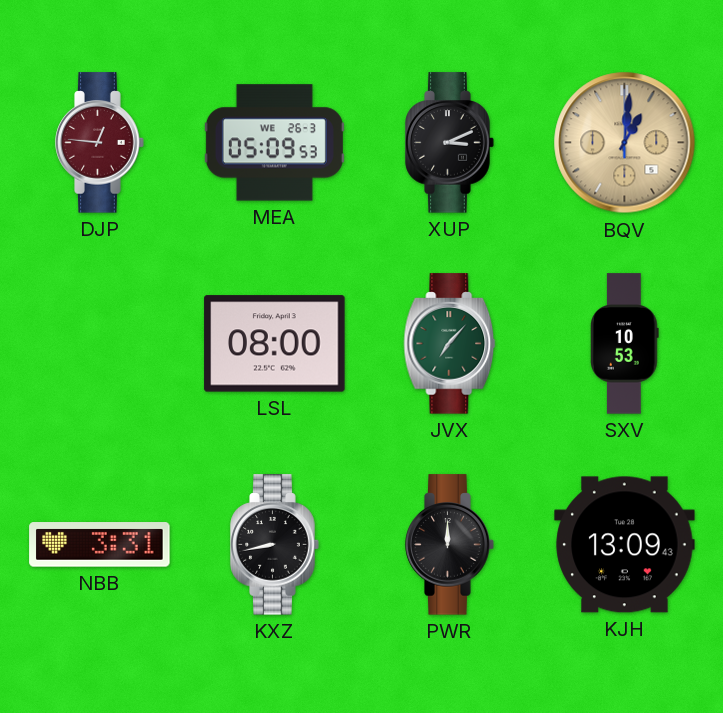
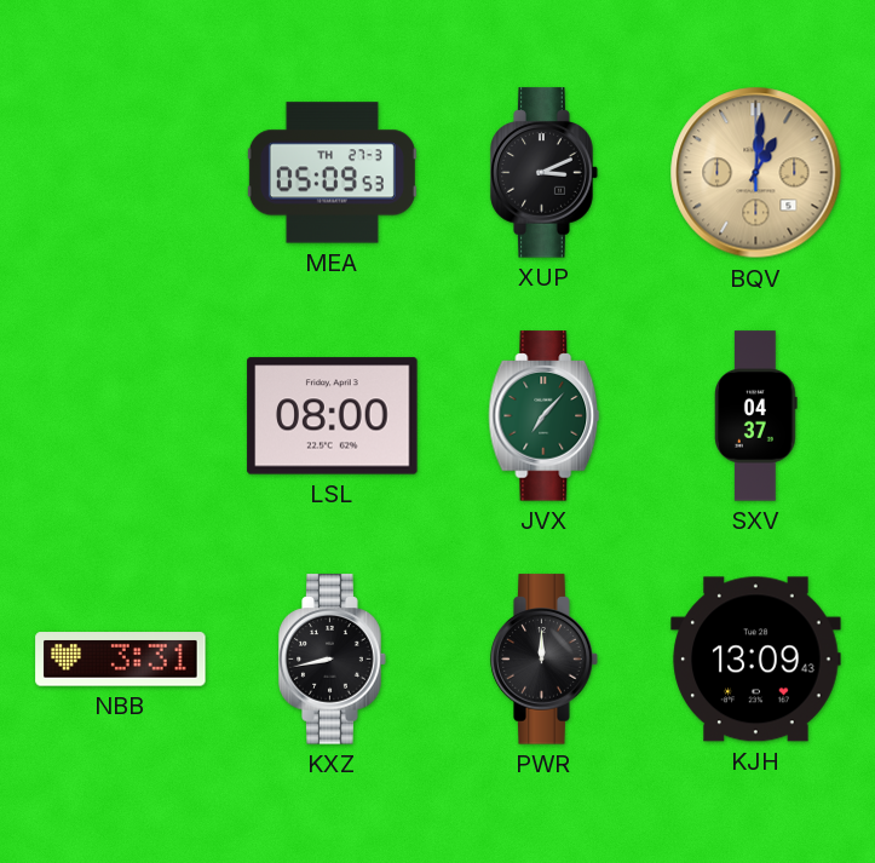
DJP: 12:46 -> none
MEA date: WE 26-3 -> TH 27-3
SXV: 10:53 -> 04:37
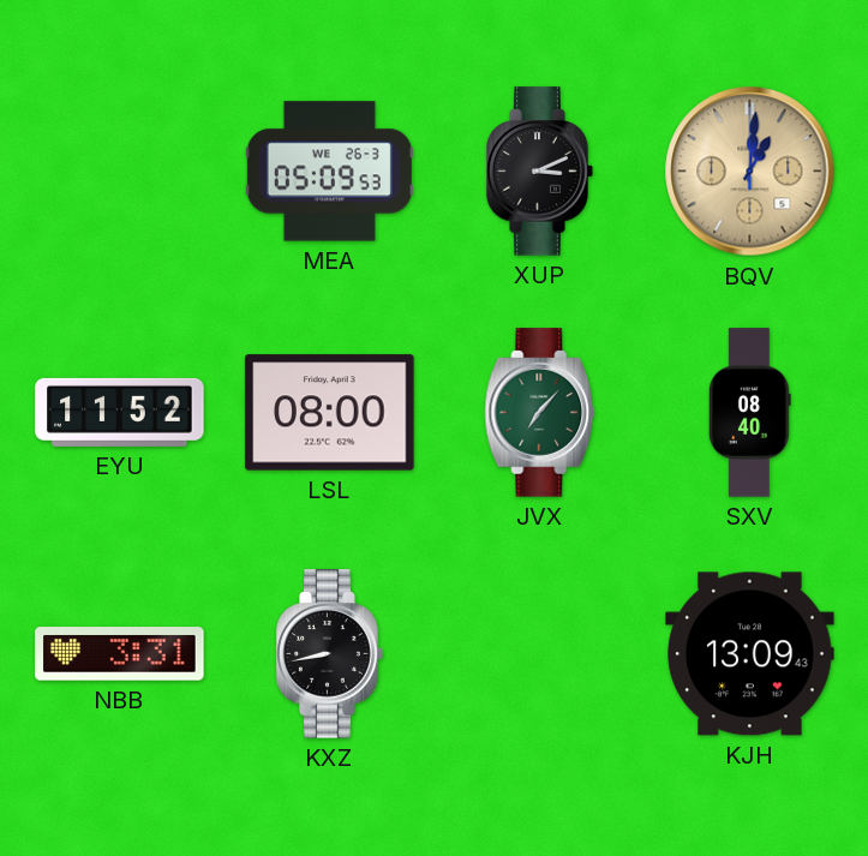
MEA date: TH 27-3 -> WE 26-3
EYU: none -> 11:52
SXV: 04:37 -> 08:40
PWR: 12:00 -> none
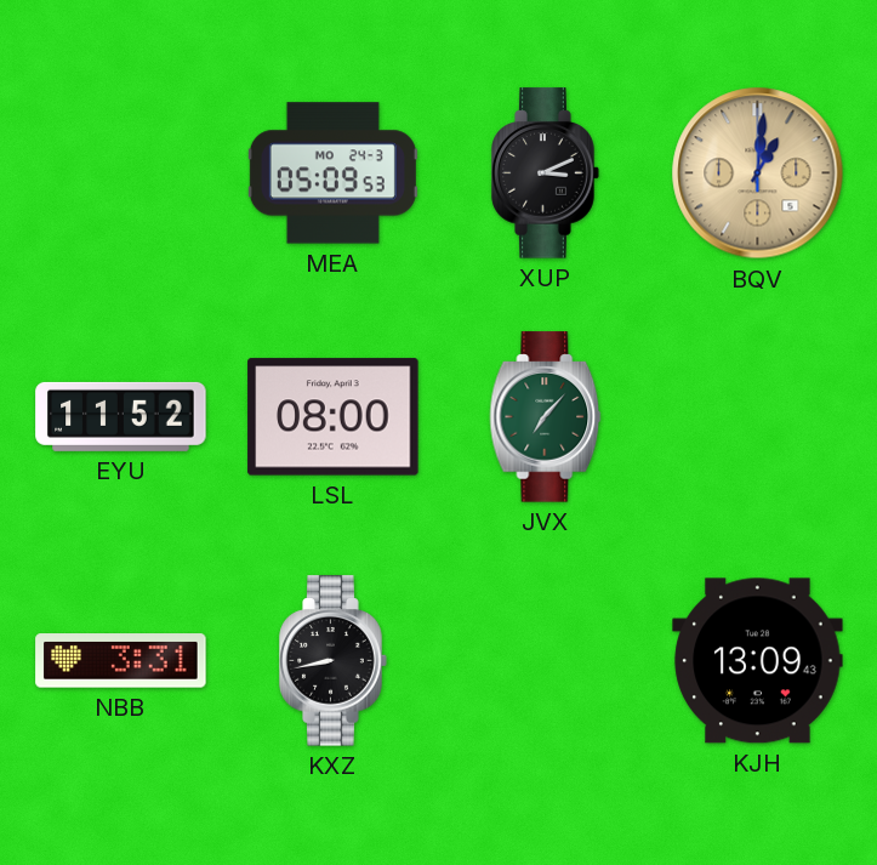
MEA date: WE 26-3 -> MO 24-3
SXV: 08:40 -> none
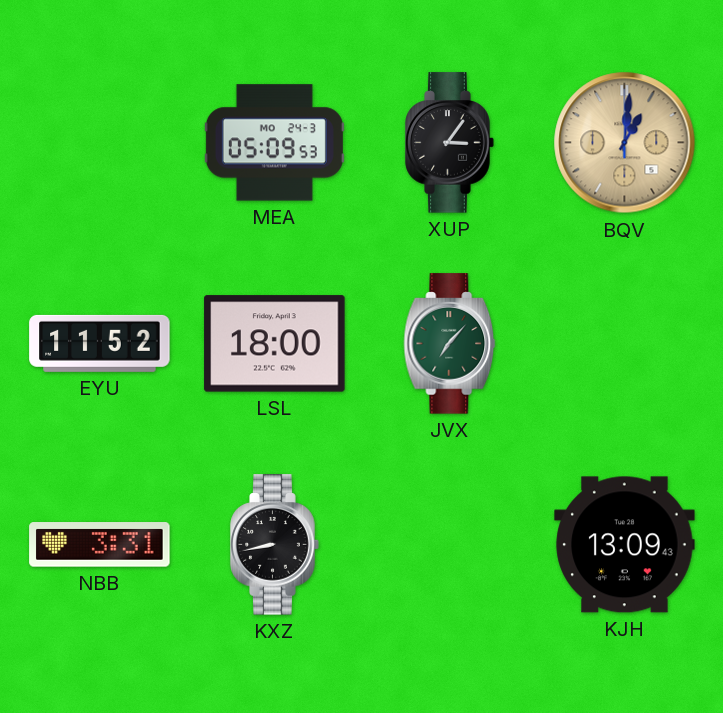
XUP: 3:11 -> 3:06
LSL: 08:00 -> 18:00
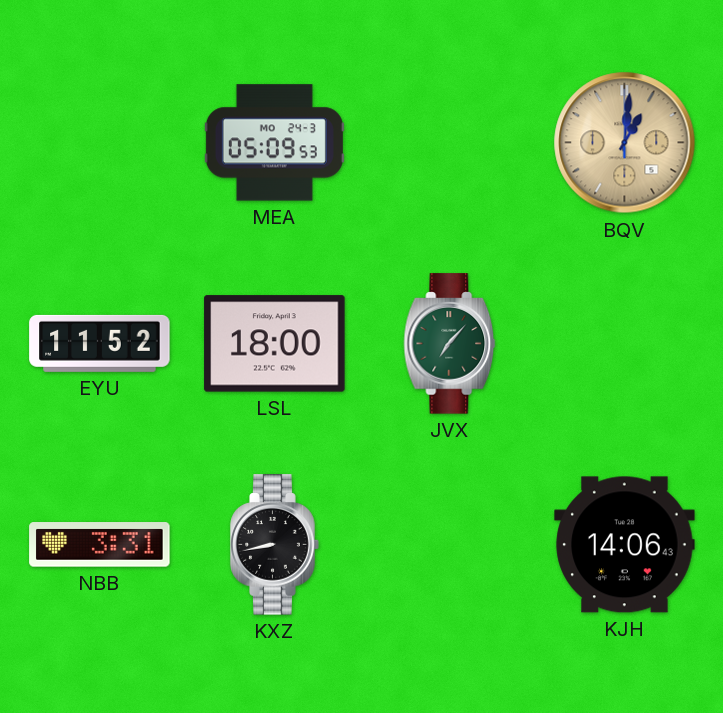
XUP: 3:06 -> none
KJH: 13:09 -> 14:06
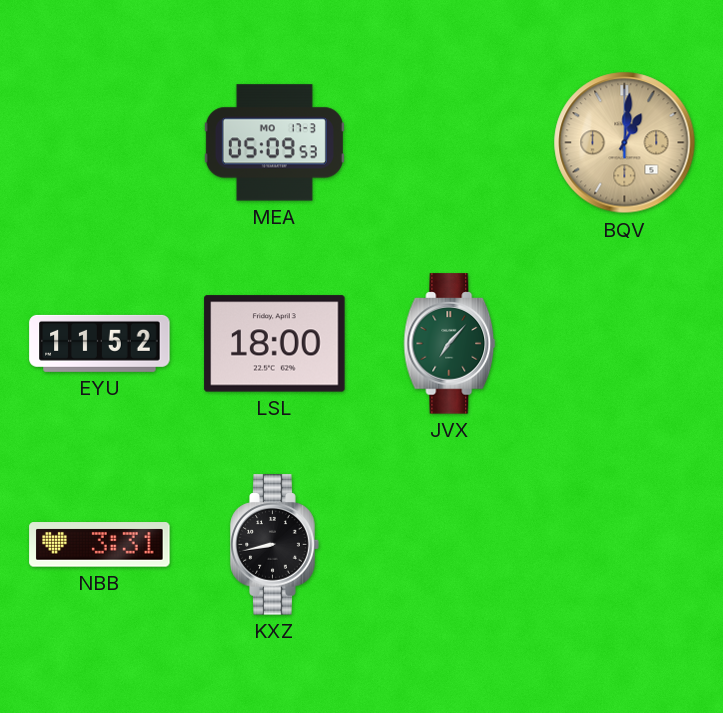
MEA date: MO 24-3 -> MO 17-3
KJH: 14:06 -> none
